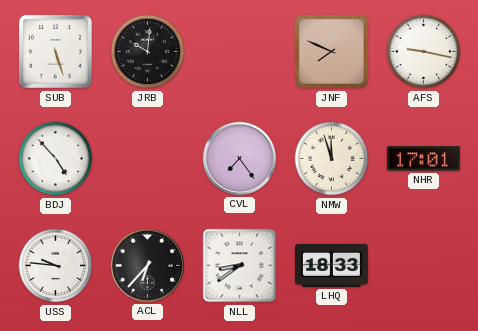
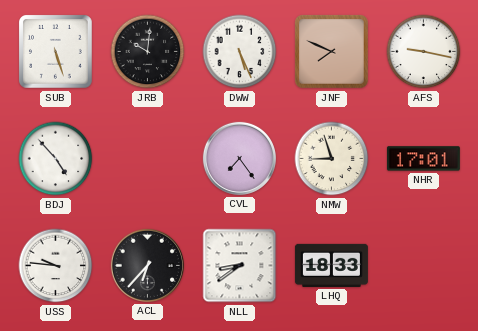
DWW: none -> 5:26
NMW: 11:57 -> 8:57
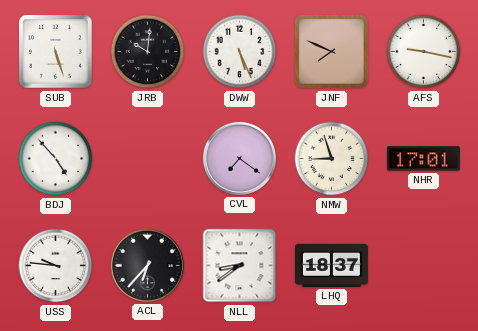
CVL: 7:24 -> 7:21
LHQ: 18:33 -> 18:37
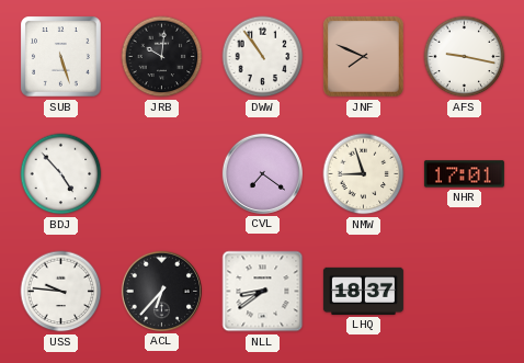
DWW: 5:26 -> 10:54
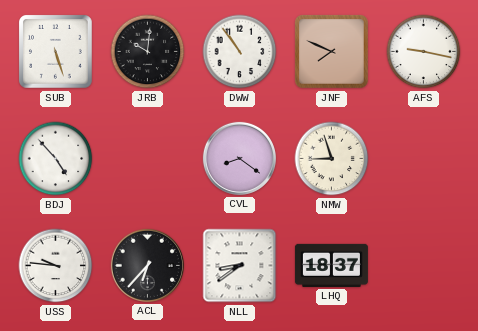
CVL: 7:21 -> 8:21
NHR: 17:01 -> none
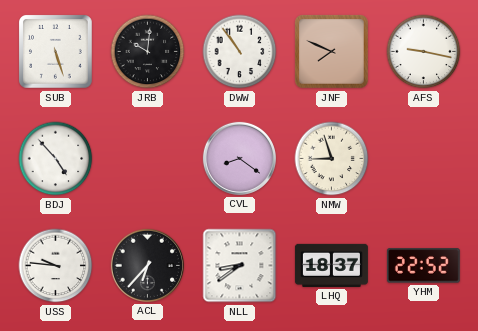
YHM: none -> 22:52
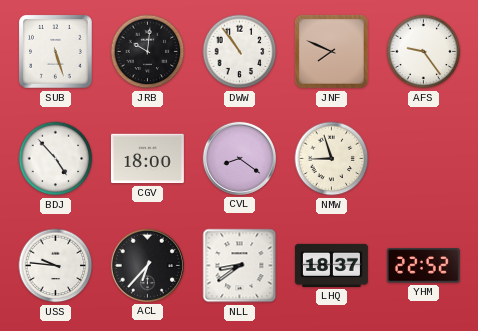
AFS: 9:17 -> 9:24
CGV: none -> 18:00
